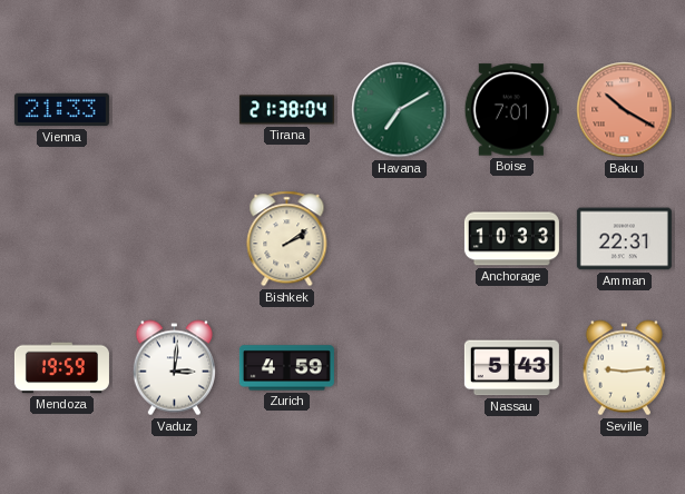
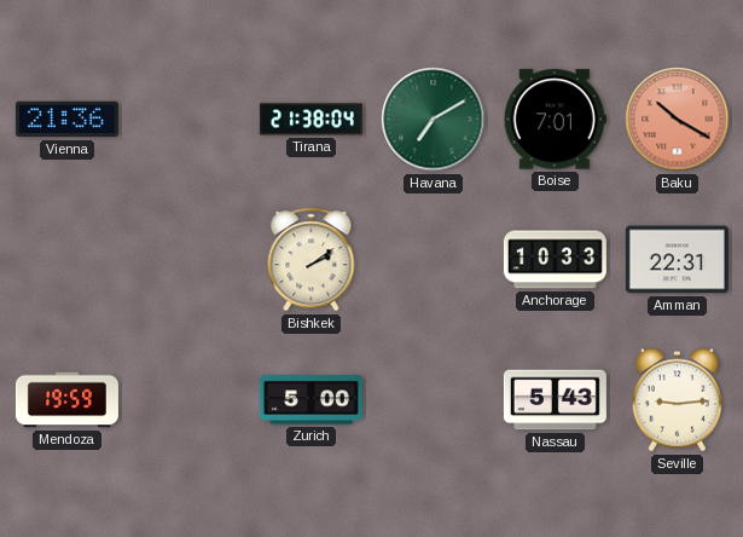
Vienna: 21:33 -> 21:36
Vaduz: 3:01 -> none
Zurich: 4:59 -> 5:00
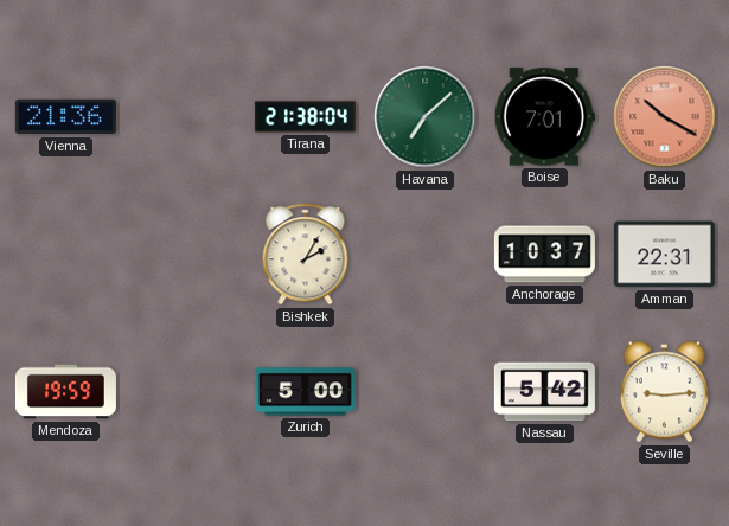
Havana: 7:10 -> 7:08
Bishkek: 2:09 -> 2:05
Anchorage: 10:33 -> 10:37
Nassau: 5:43 -> 5:42
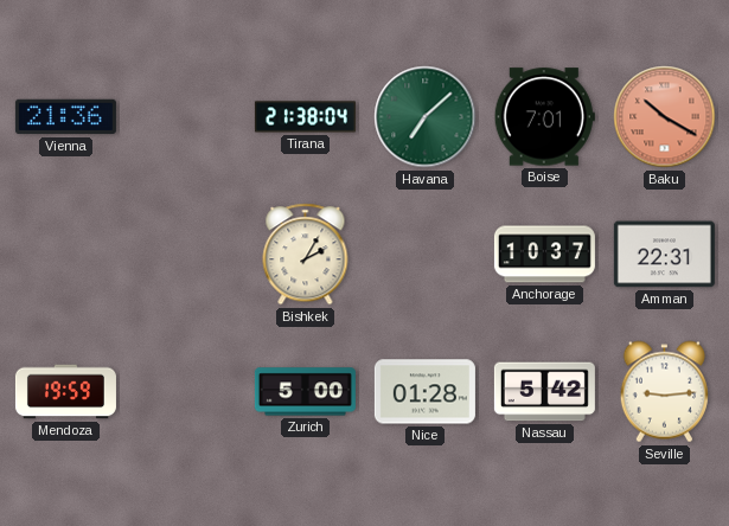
Nice: none -> 01:28
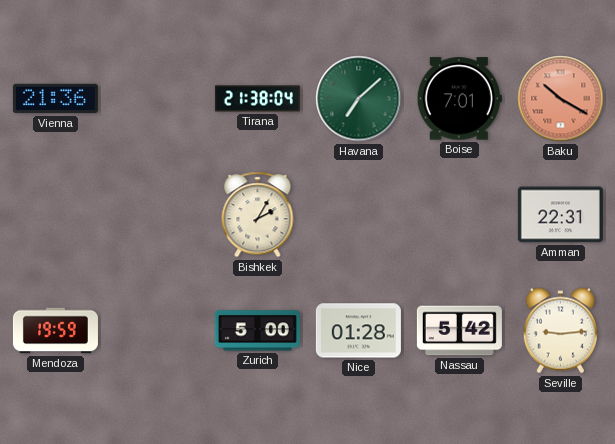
Anchorage: 10:37 -> none
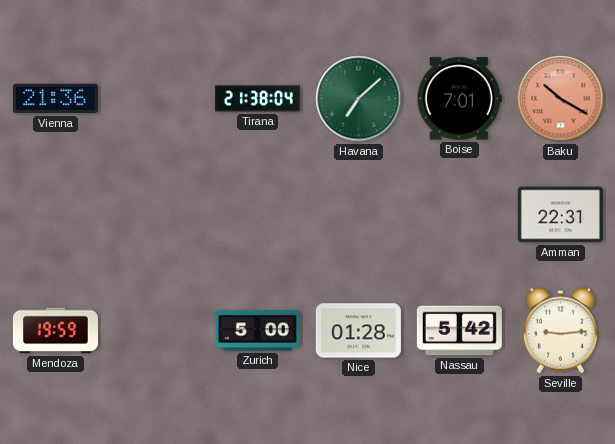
Bishkek: 2:05 -> none
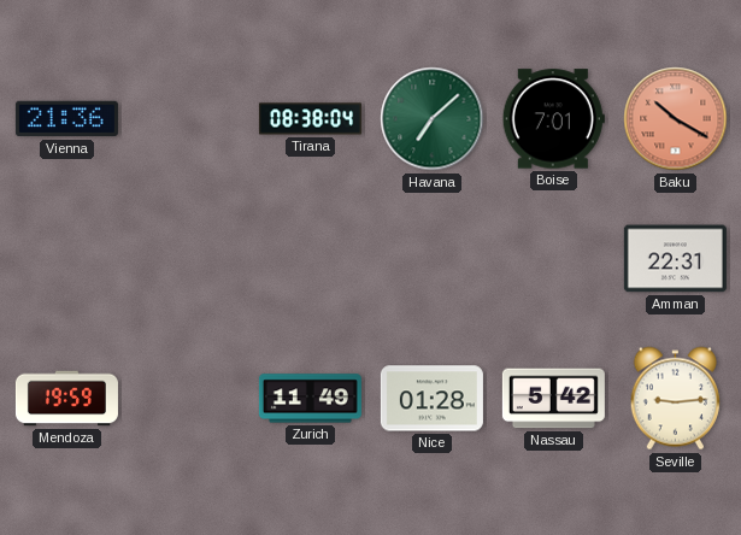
Tirana: 21:38 -> 08:38
Zurich: 5:00 -> 11:49
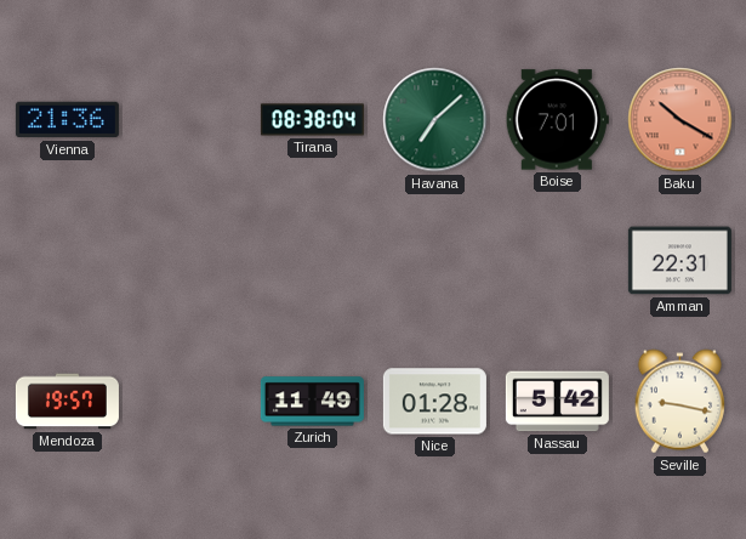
Mendoza: 19:59 -> 19:57
Seville: 9:14 -> 9:17
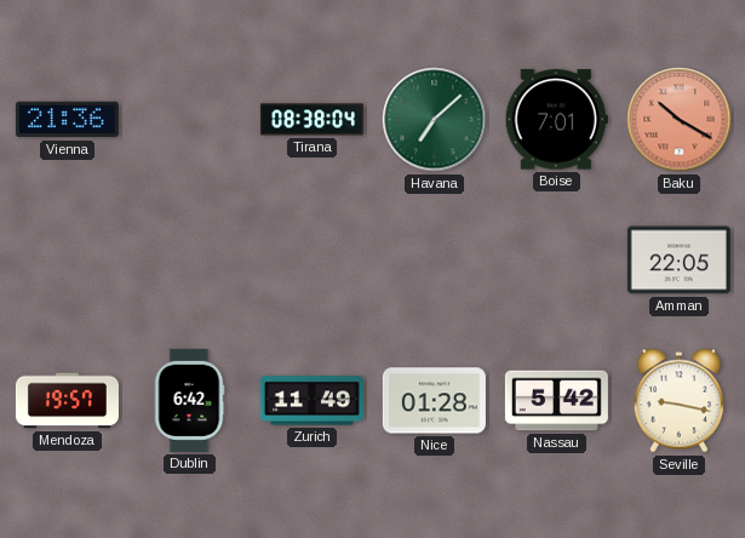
Amman: 22:31 -> 22:05
Dublin: none -> 6:42
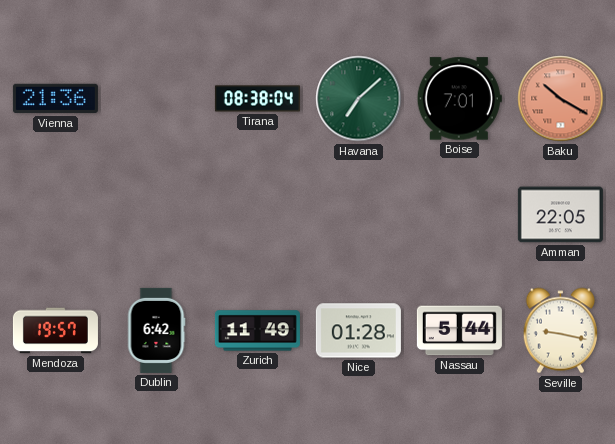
Nassau: 5:42 -> 5:44
